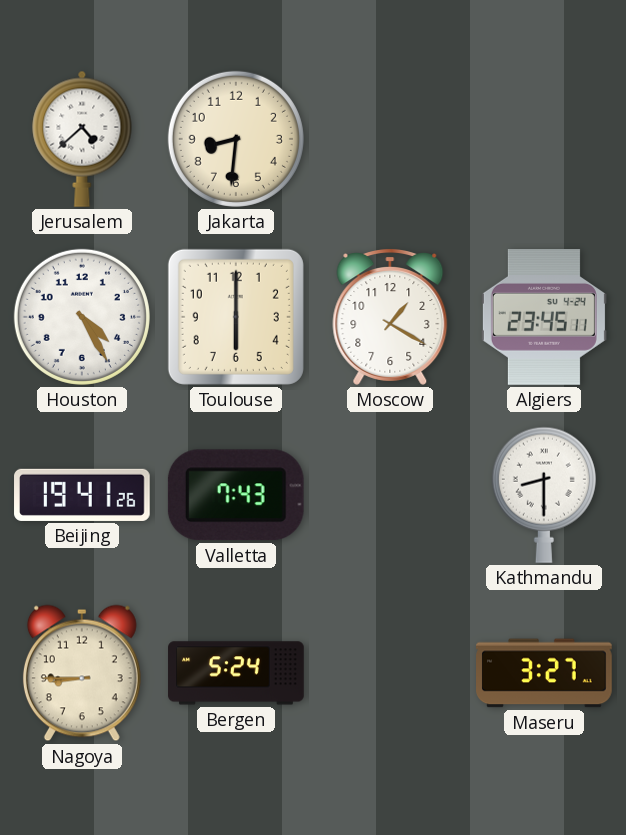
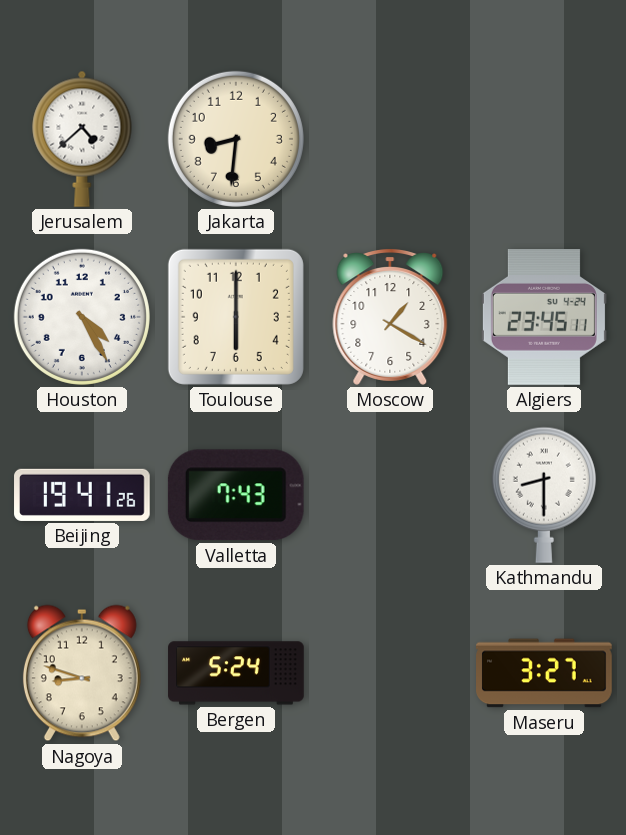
Nagoya: 8:45 -> 8:48
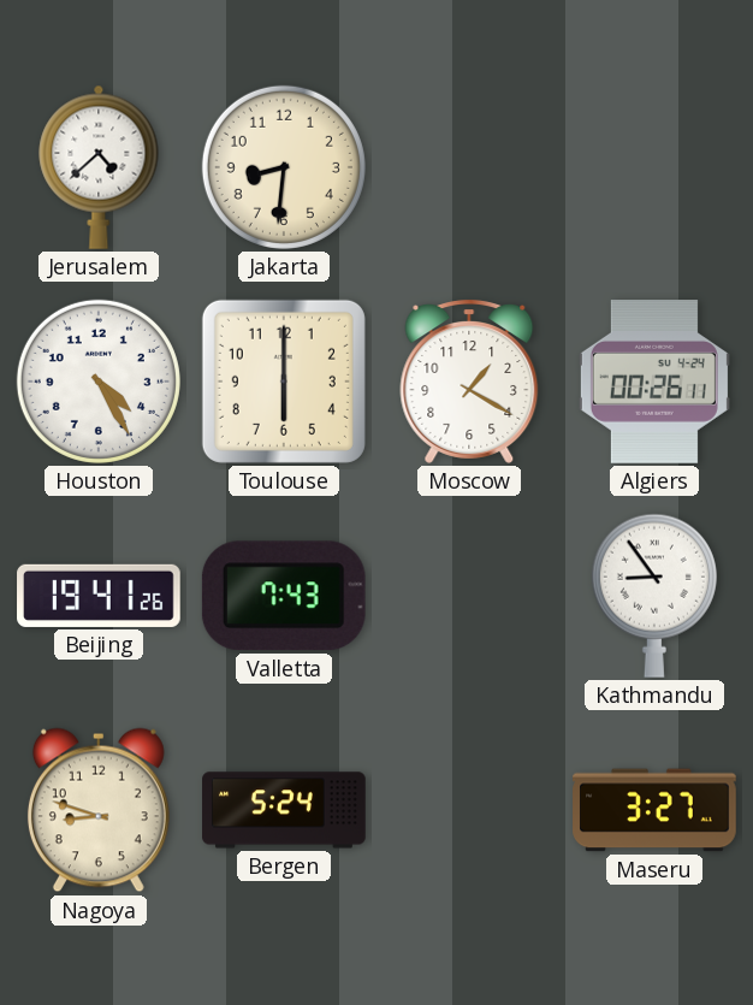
Algiers: 23:45 -> 00:26
Kathmandu: 8:30 -> 8:54
